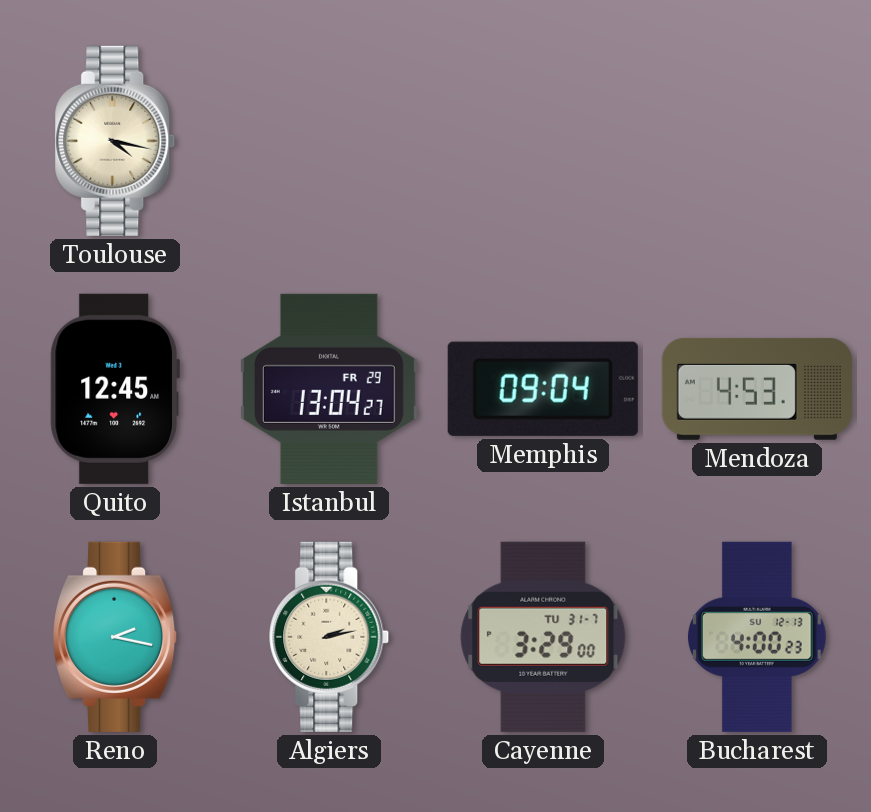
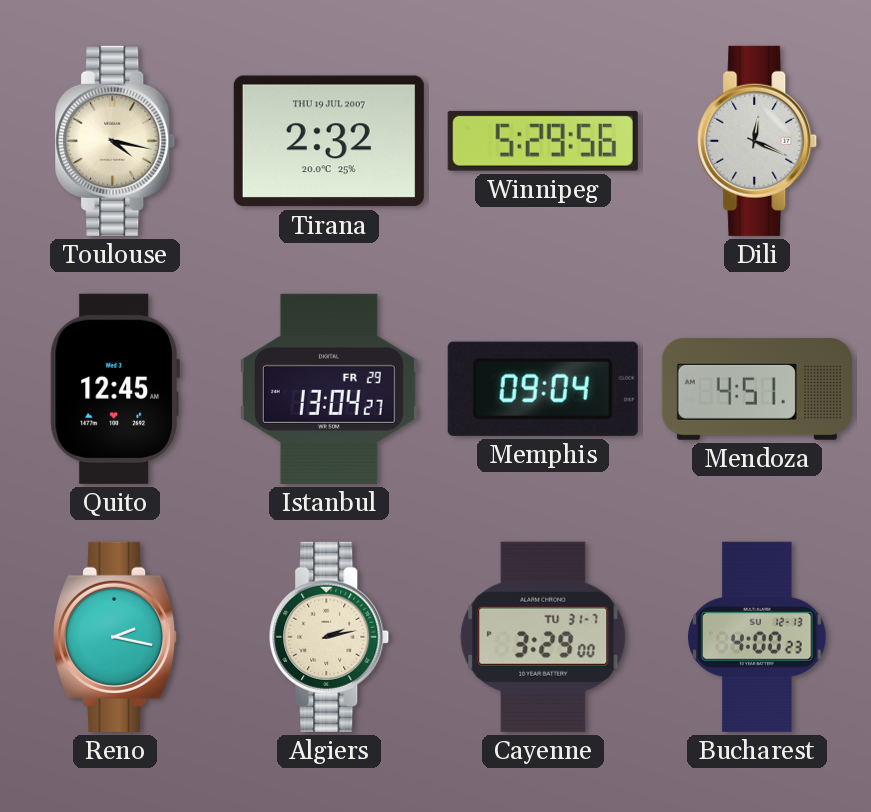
Tirana: none -> 2:32
Winnipeg: none -> 5:29
Dili: none -> 12:19
Mendoza: 4:53 -> 4:51
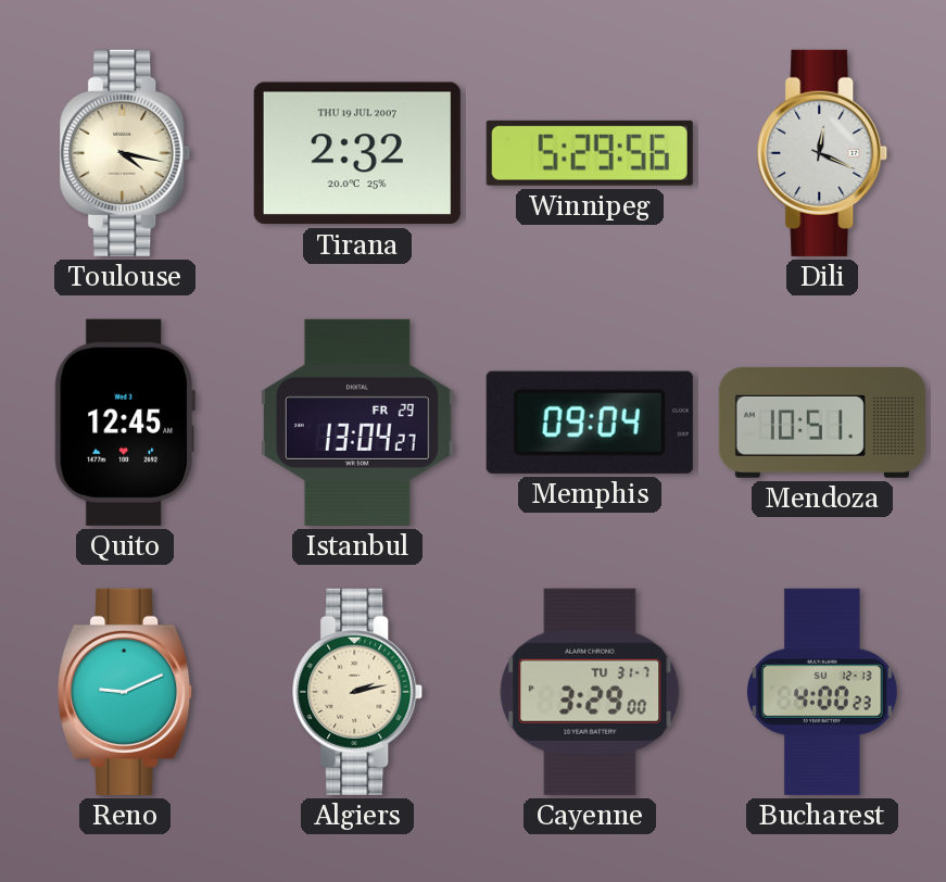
Mendoza: 4:51 -> 10:51
Reno: 2:17 -> 9:11
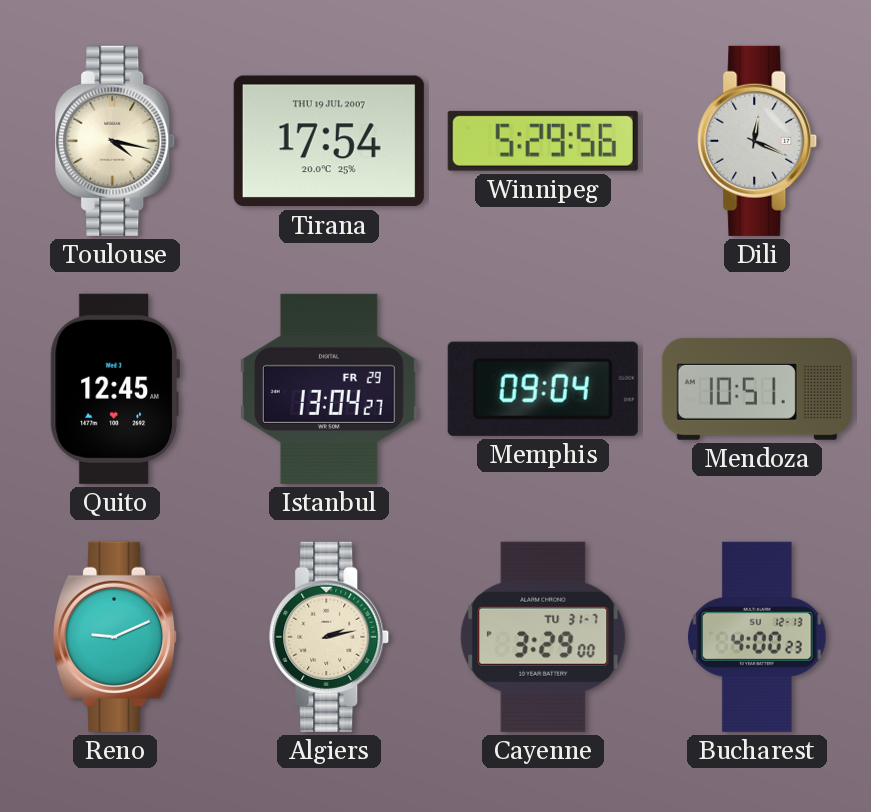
Tirana: 2:32 -> 17:54
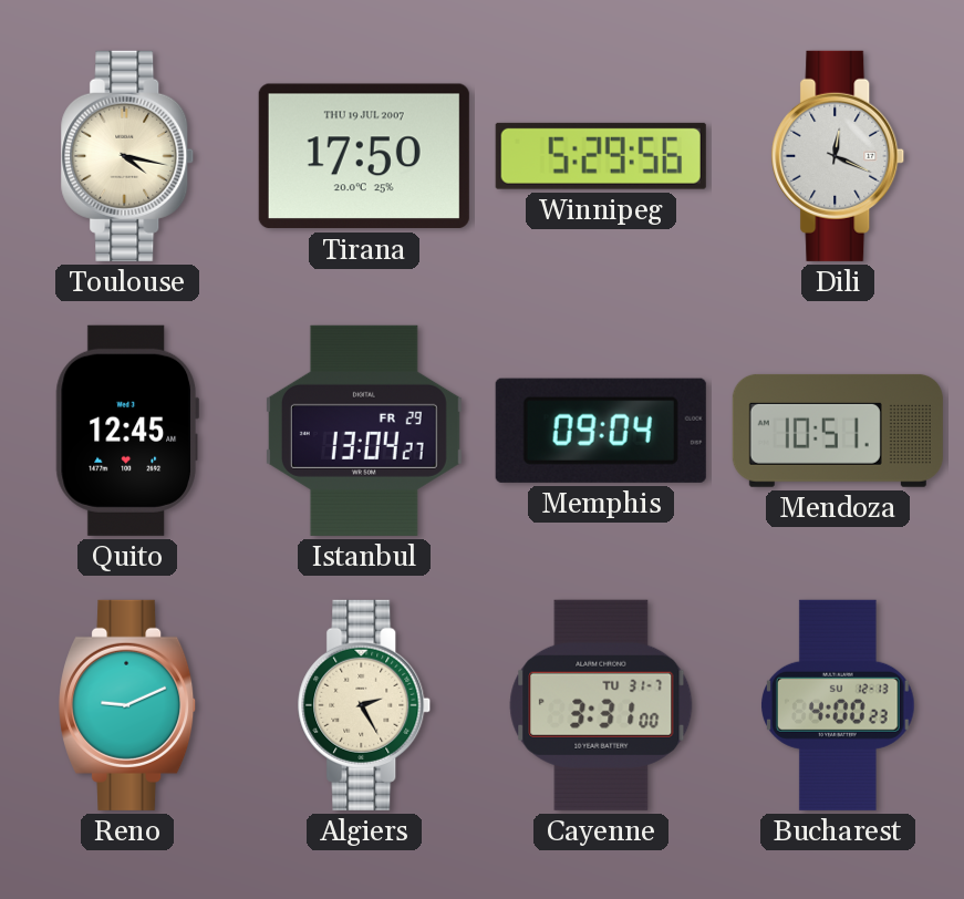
Tirana: 17:54 -> 17:50
Algiers: 2:13 -> 2:25
Cayenne: 3:29 -> 3:31
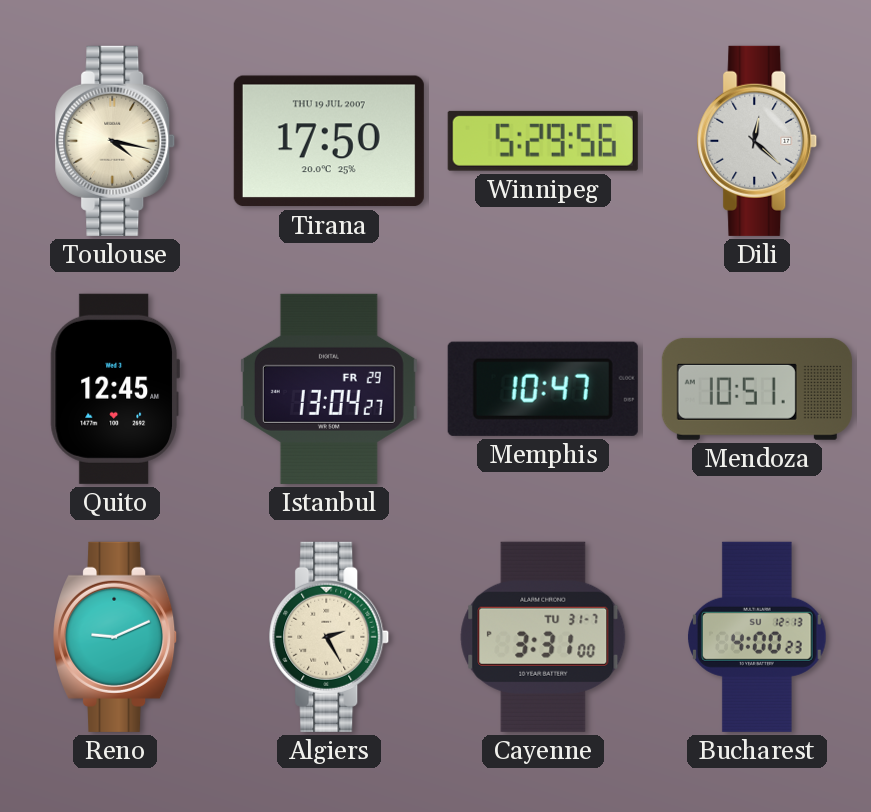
Dili: 12:19 -> 12:22
Memphis: 09:04 -> 10:47
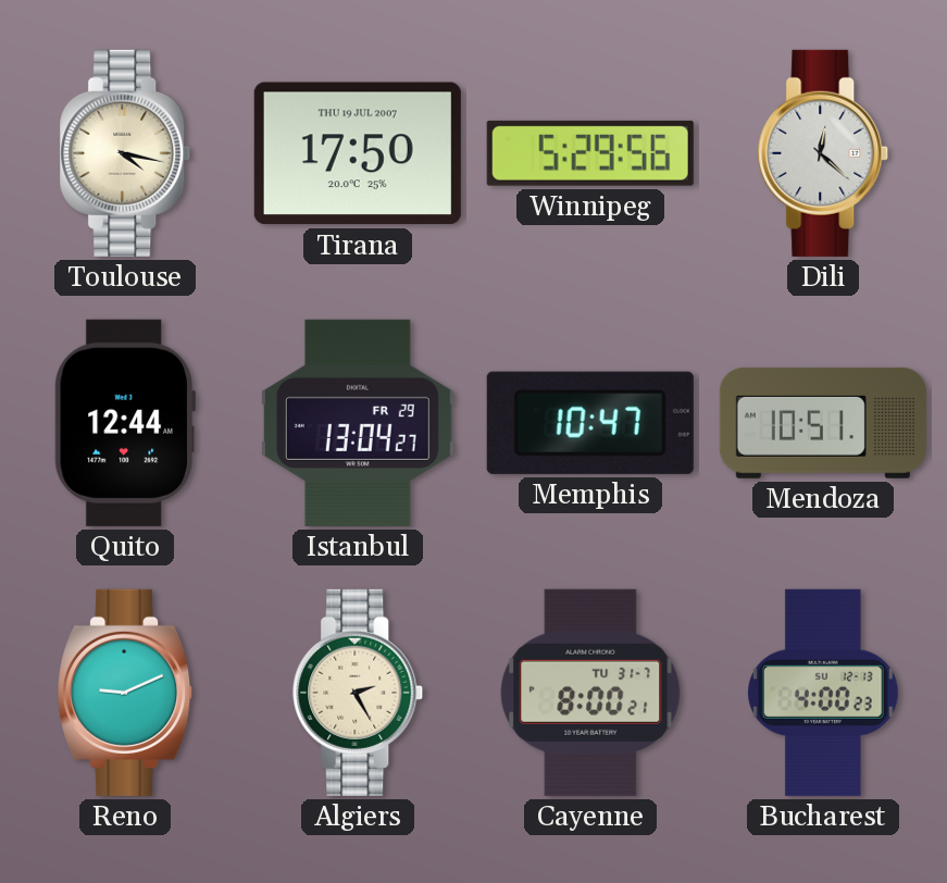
Quito: 12:45 -> 12:44
Cayenne: 3:31 -> 8:00
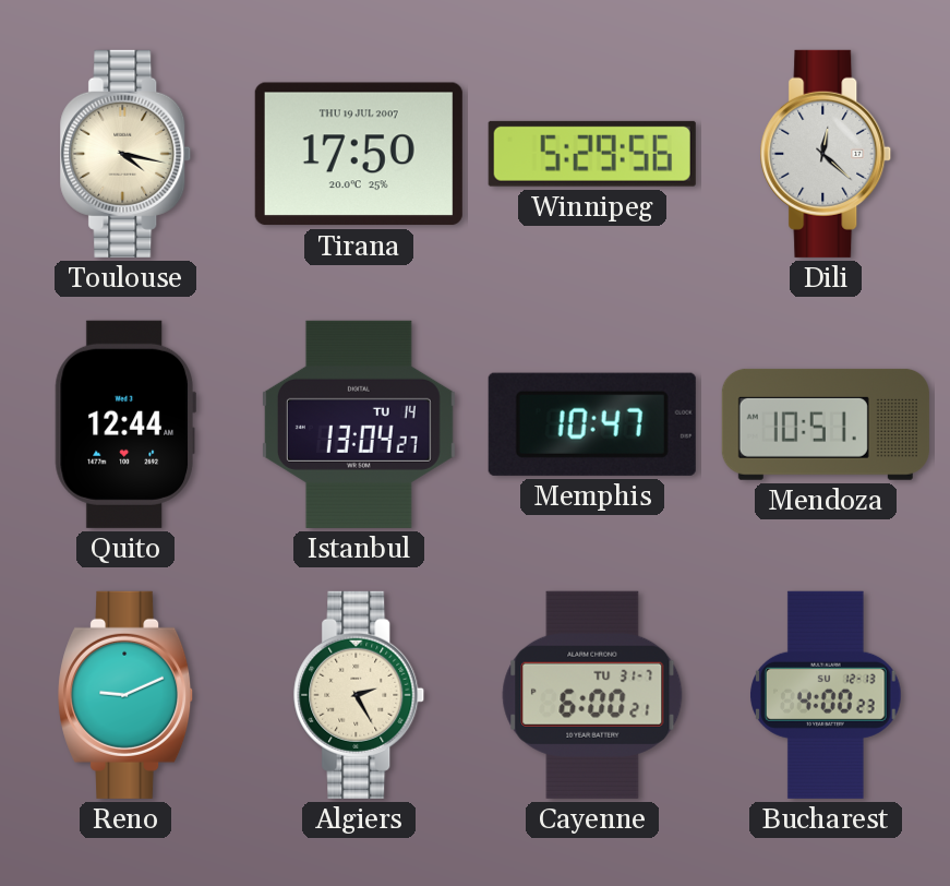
Istanbul date: FR 29 -> TU 14
Cayenne: 8:00 -> 6:00
